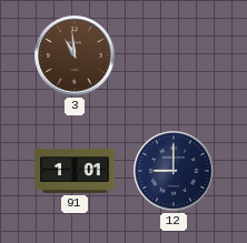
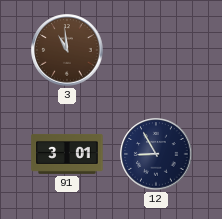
91: 1:01 -> 3:01
12: 9:00 -> 8:55
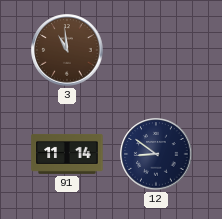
91: 3:01 -> 11:14
12: 8:55 -> 8:51
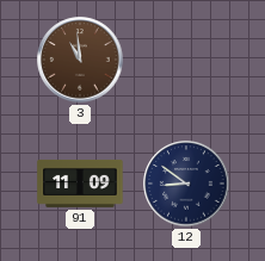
91: 11:14 -> 11:09
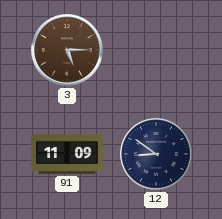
3: 10:59 -> 5:15
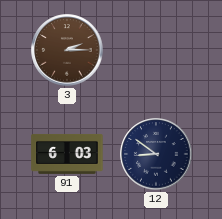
3: 5:15 -> 2:15
91: 11:09 -> 6:03
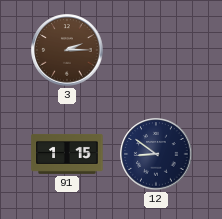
91: 6:03 -> 1:15
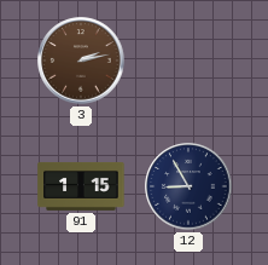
3: 2:15 -> 2:13
12: 8:51 -> 8:55
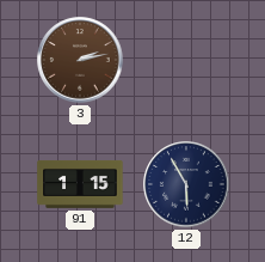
12: 8:55 -> 5:55
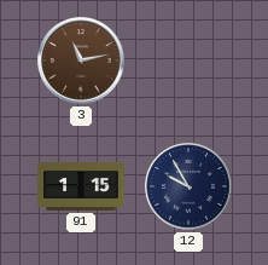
3: 2:13 -> 11:13
12: 5:55 -> 9:55
